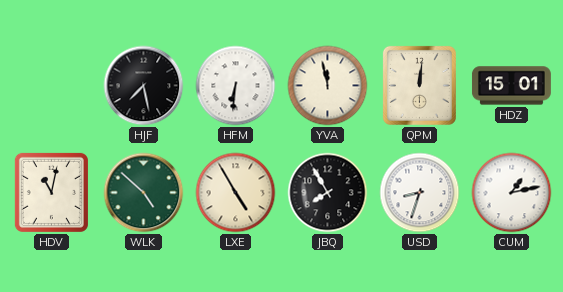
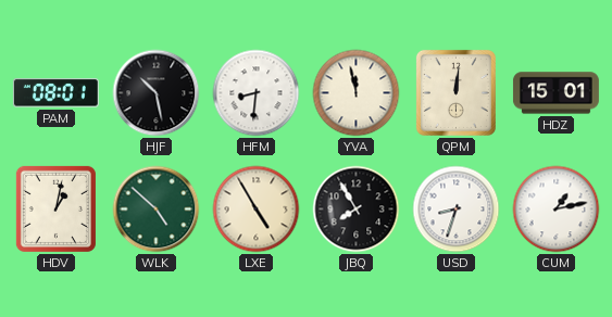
PAM: none -> 08:01
HJF: 7:28 -> 10:28
HFM: 6:31 -> 8:31
HDV: 11:02 -> 1:02
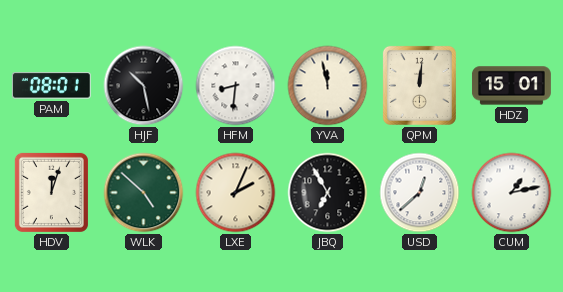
HDV: 1:02 -> 12:03
LXE: 4:55 -> 2:04
JBQ: 7:55 -> 6:55
USD: 8:33 -> 12:38
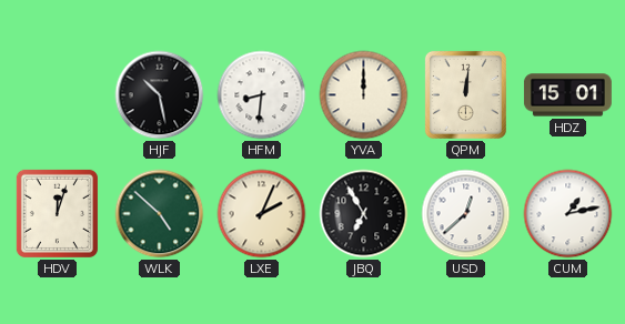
PAM: 08:01 -> none
YVA: 11:58 -> 12:00
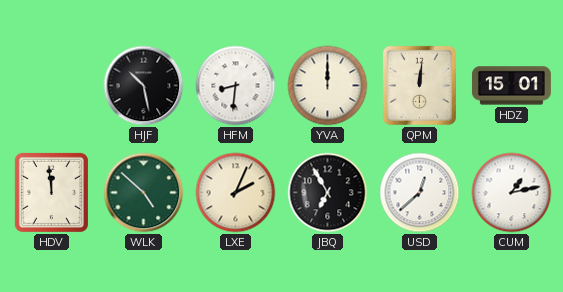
HDV: 12:03 -> 11:59
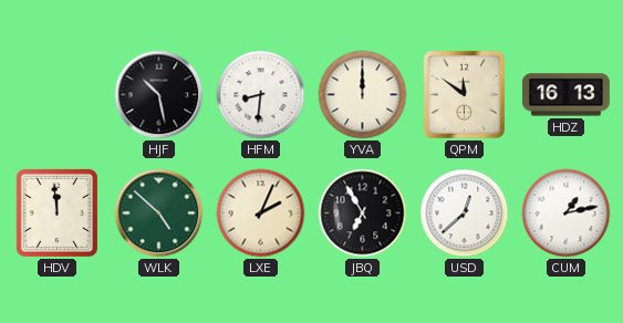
QPM: 12:01 -> 11:51
HDZ: 15:01 -> 16:13
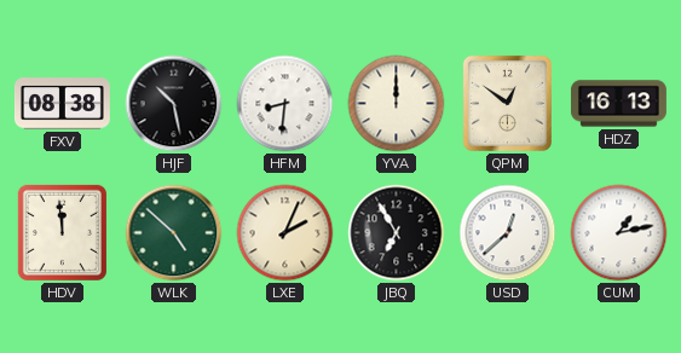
FXV: none -> 08:38
QPM: 11:51 -> 12:51
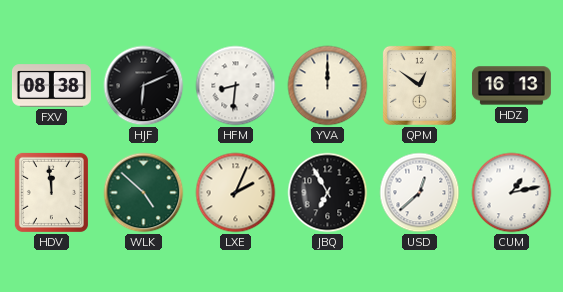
HJF: 10:28 -> 6:11
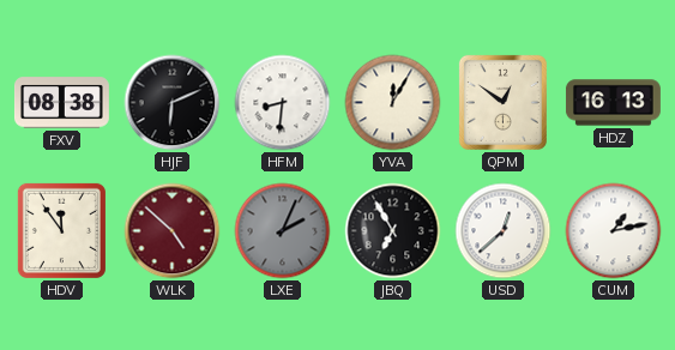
YVA: 12:00 -> 12:05
HDV: 11:59 -> 11:54
WLK dial: green -> burgundy
LXE dial: cream -> grey
